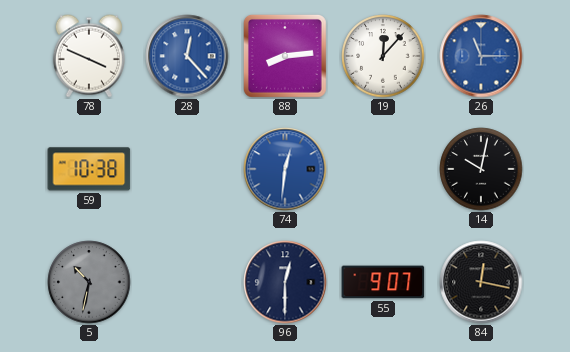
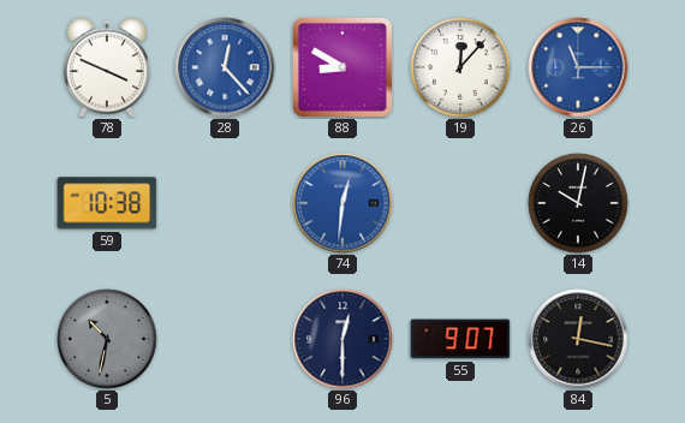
88: 8:14 -> 8:50
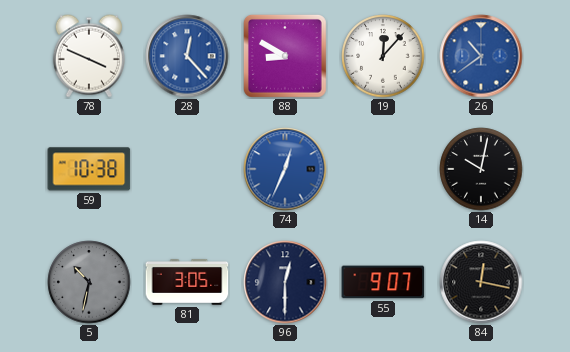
26: 11:15 -> 10:39
74: 12:31 -> 12:34
81: none -> 3:05
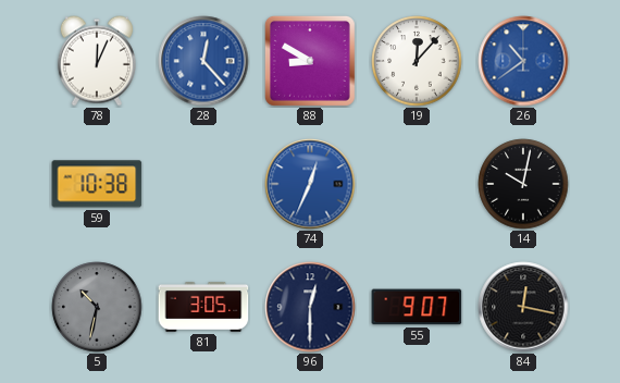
78: 3:49 -> 12:04
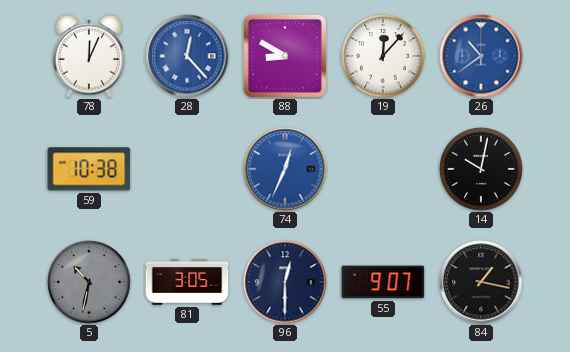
84: 12:17 -> 1:17
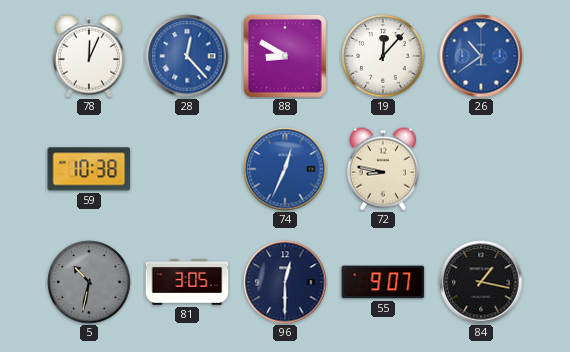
72: none -> 8:47
14: 10:02 -> none
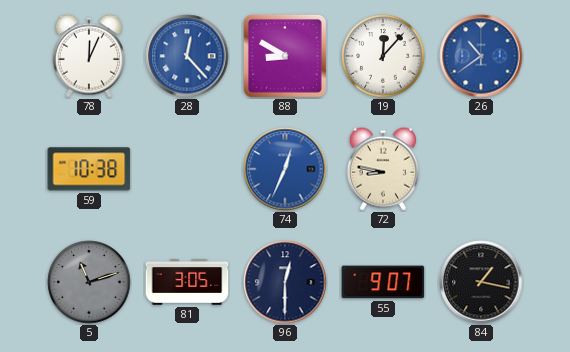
5: 10:32 -> 11:12
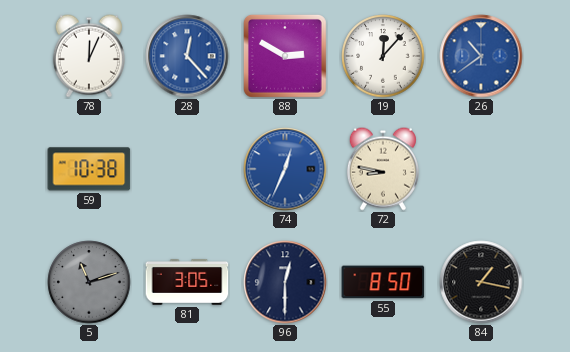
88: 8:50 -> 2:50
55: 9:07 -> 8:50
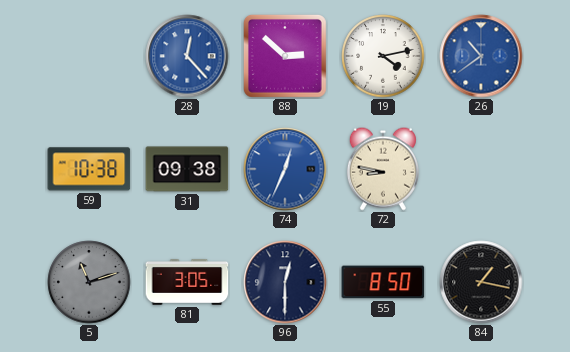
78: 12:04 -> none
88: 2:50 -> 2:52
19: 12:07 -> 4:13
31: none -> 09:38
